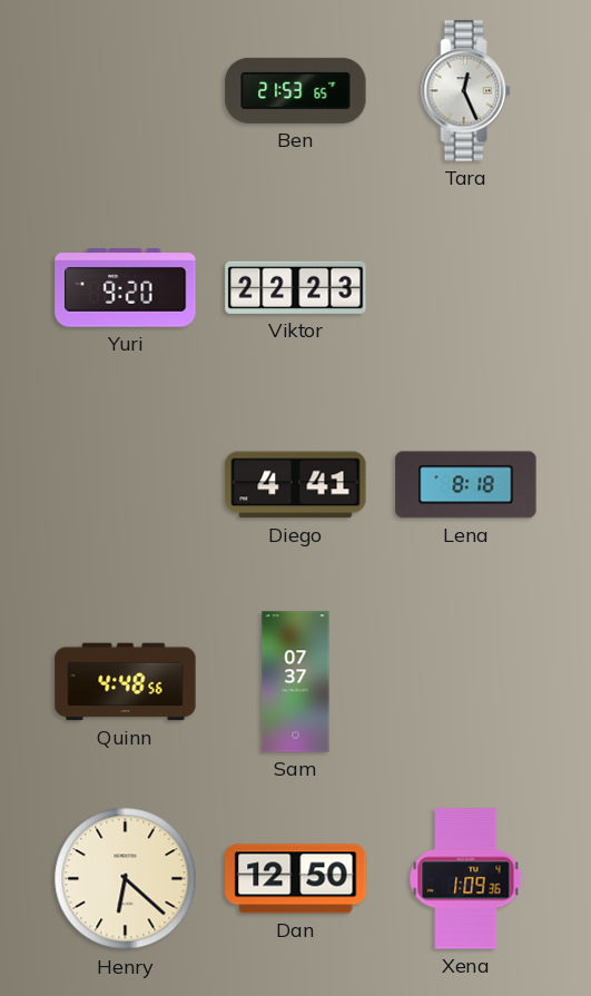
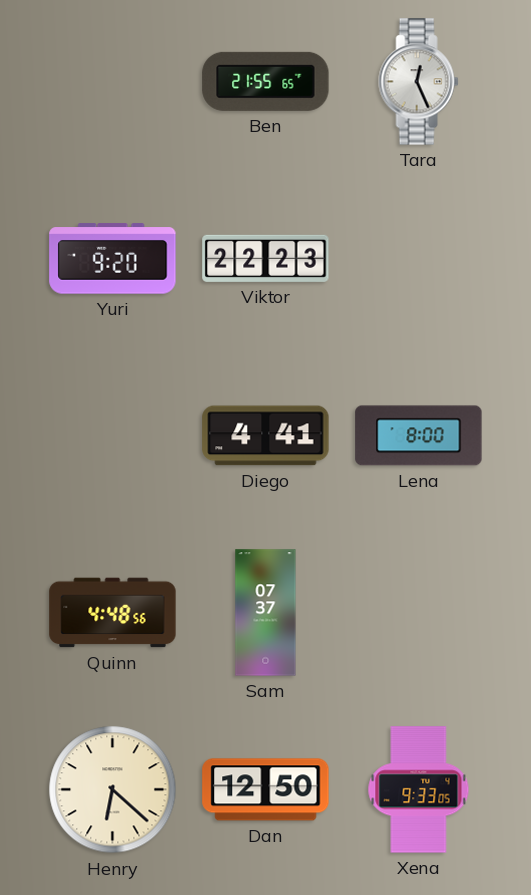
Ben: 21:53 -> 21:55
Lena: 8:18 -> 8:00
Xena: 1:09 -> 9:33
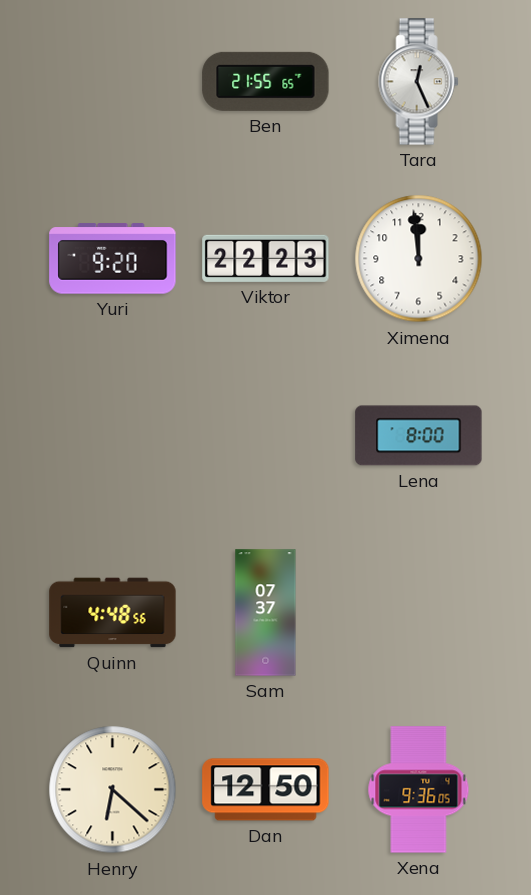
Ximena: none -> 11:59
Diego: 4:41 -> none
Xena: 9:33 -> 9:36
